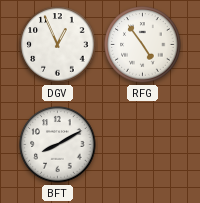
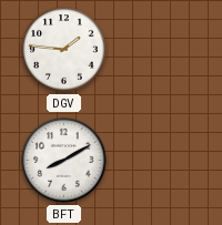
DGV: 12:56 -> 1:46
RFG: 4:54 -> none
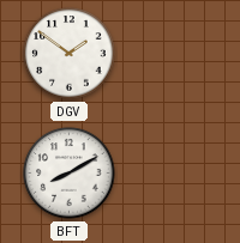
DGV: 1:46 -> 1:51
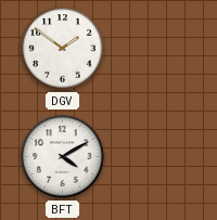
BFT: 8:10 -> 4:10
